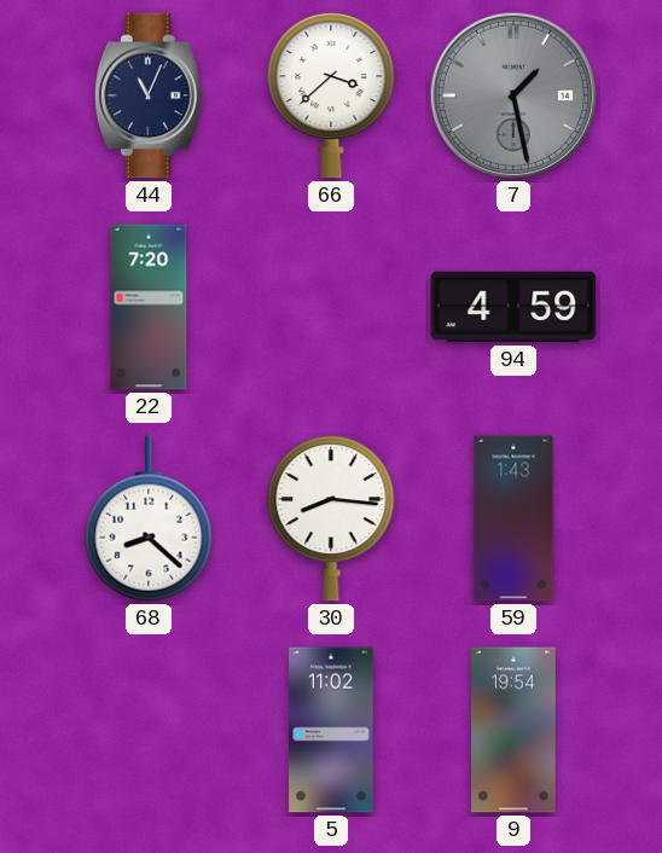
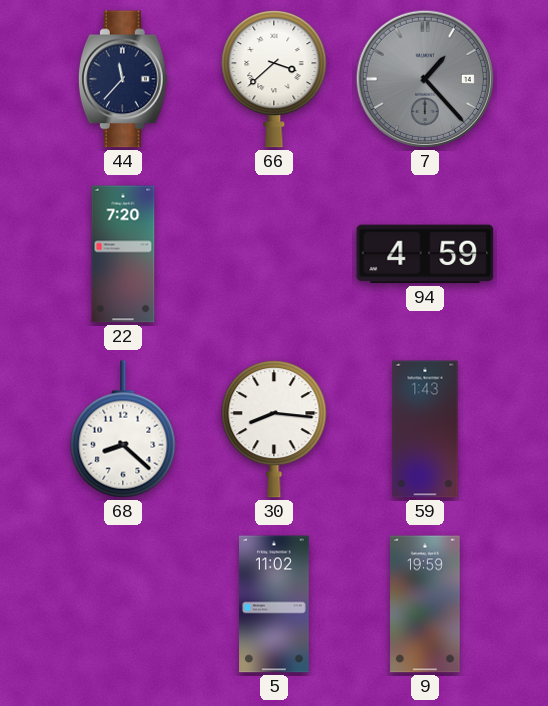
44: 11:04 -> 11:37
7: 1:28 -> 1:23
9: 19:54 -> 19:59
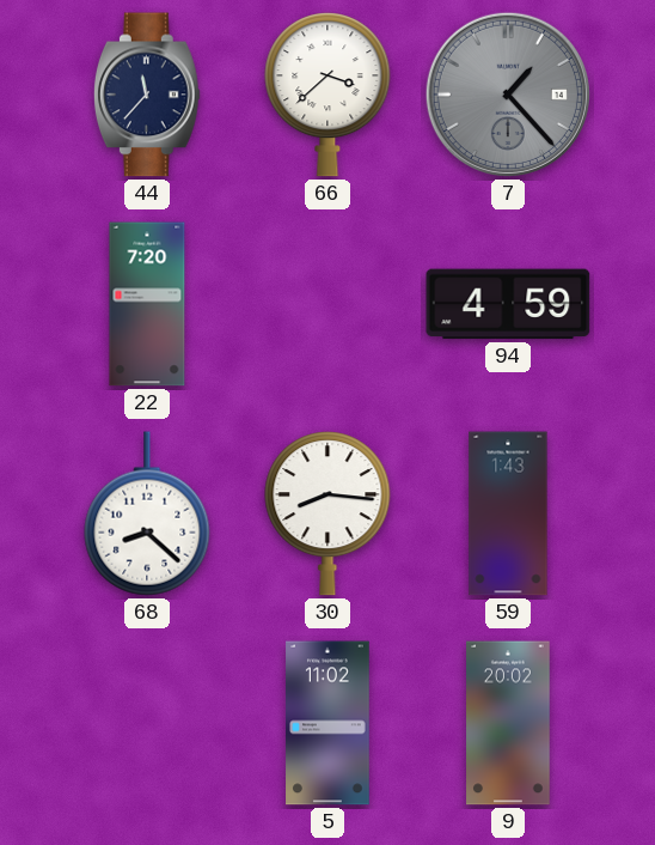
9: 19:59 -> 20:02
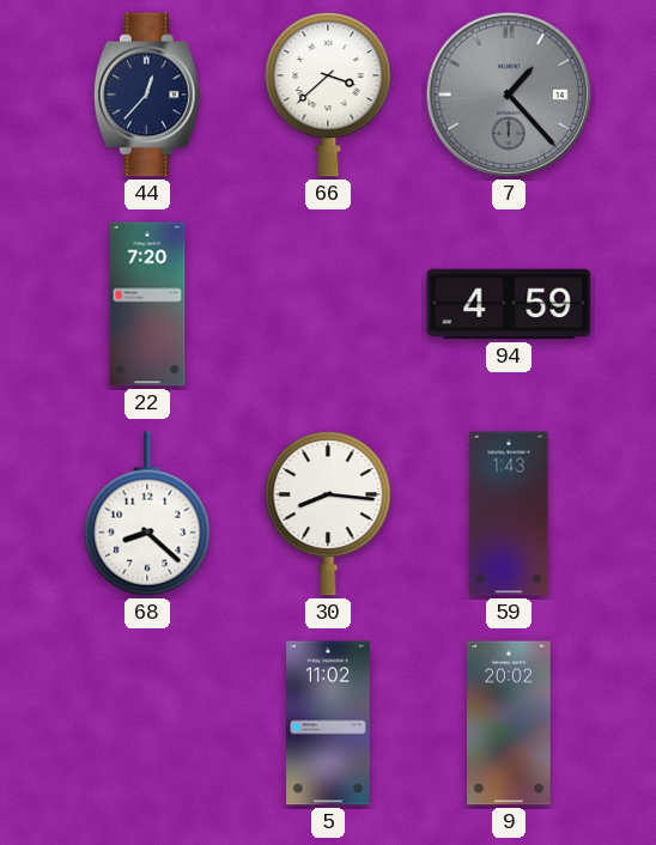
44: 11:37 -> 12:37
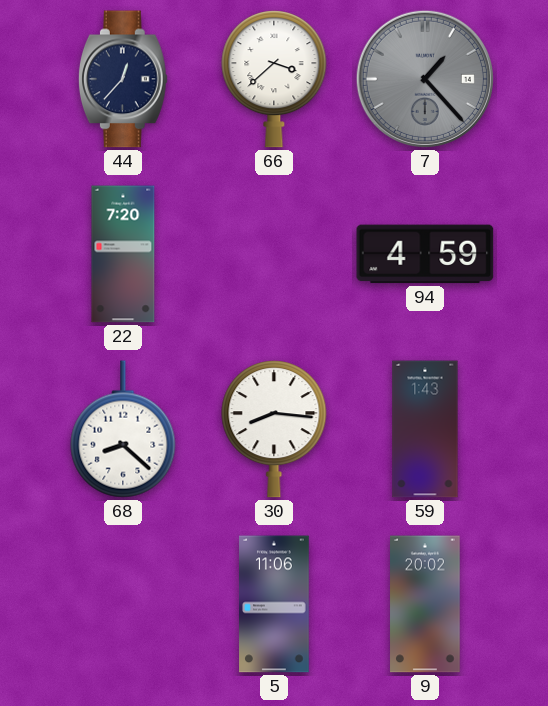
5: 11:02 -> 11:06
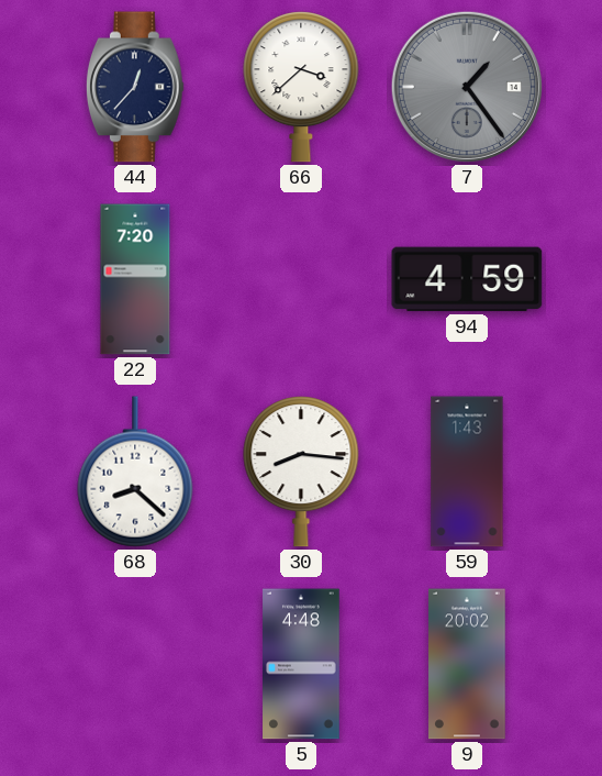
7: 1:23 -> 1:24
5: 11:06 -> 4:48
